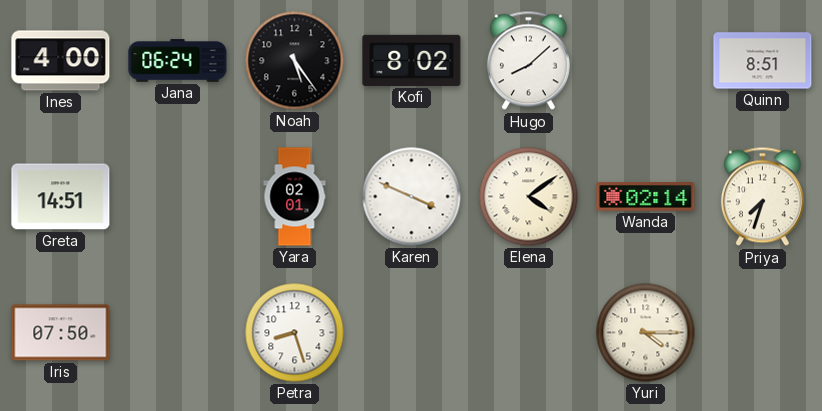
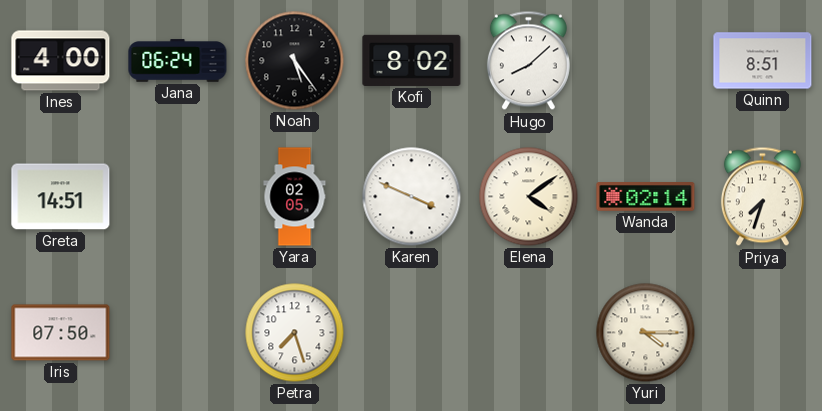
Yara: 02:01 -> 02:05
Petra: 8:27 -> 7:27
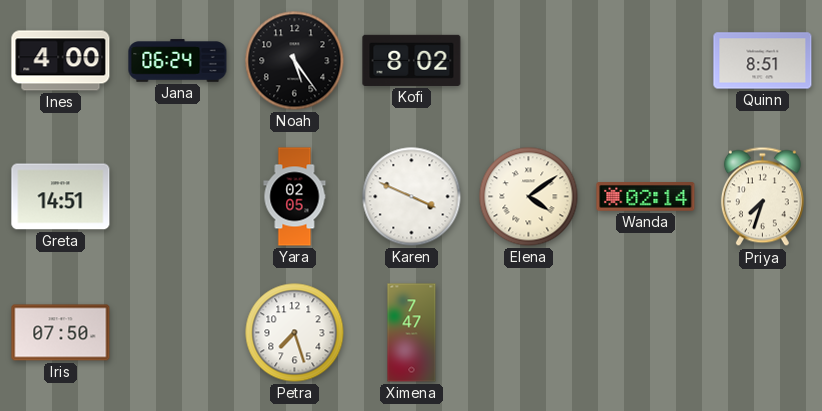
Hugo: 8:08 -> none
Ximena: none -> 7:47
Yuri: 4:15 -> none
